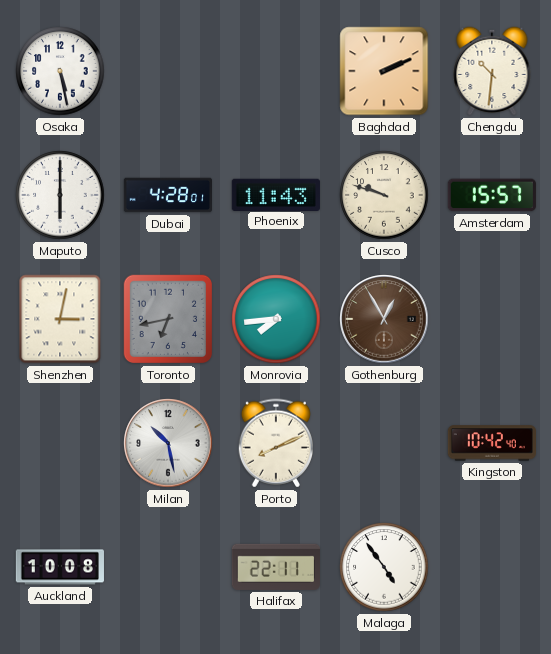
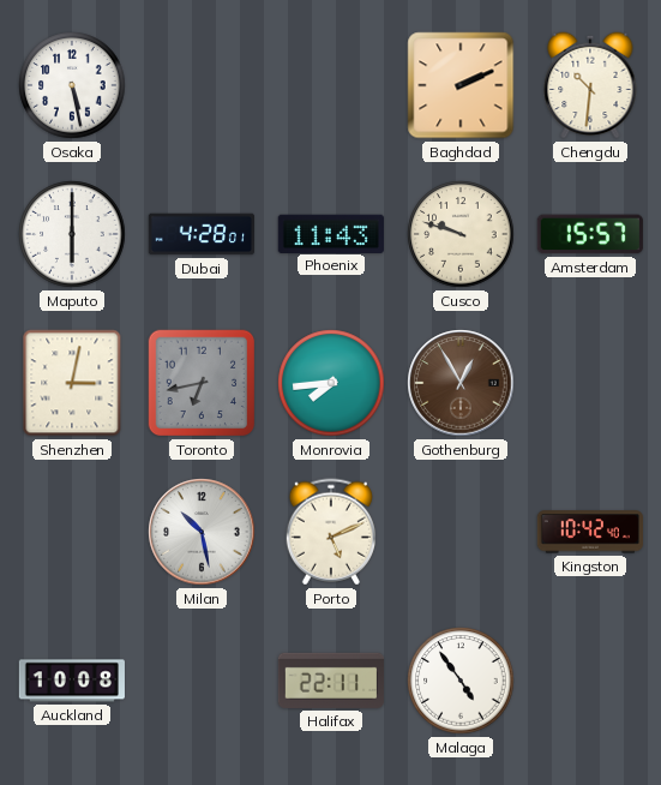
Porto: 8:11 -> 5:11
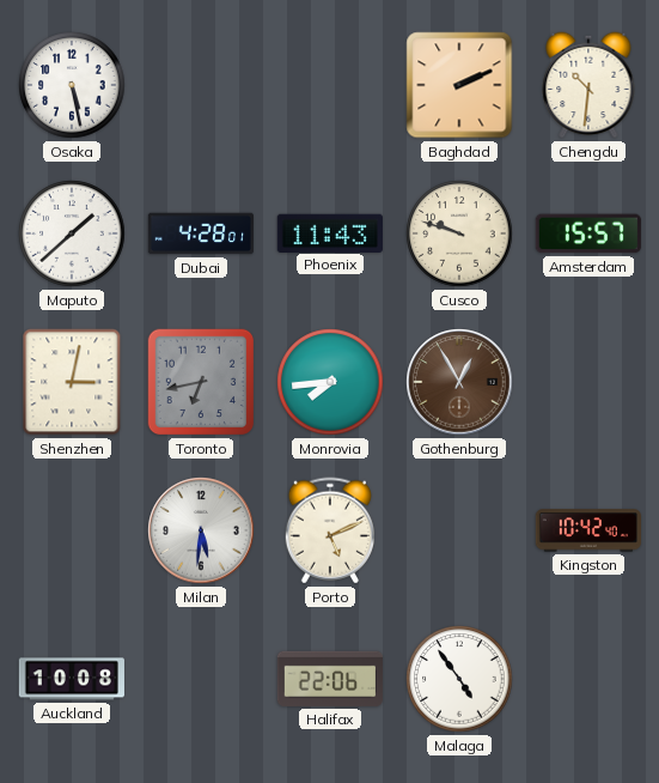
Maputo: 6:00 -> 1:38
Milan: 10:28 -> 5:31
Halifax: 22:11 -> 22:06
